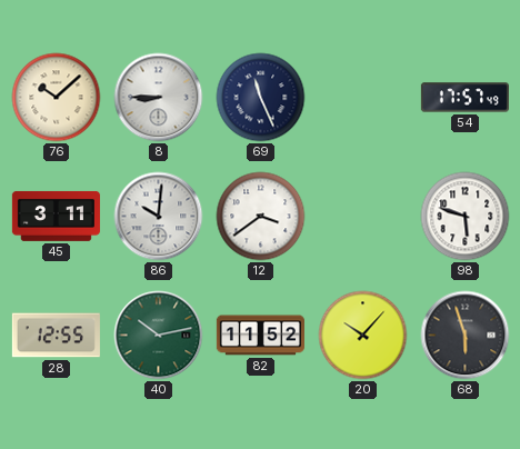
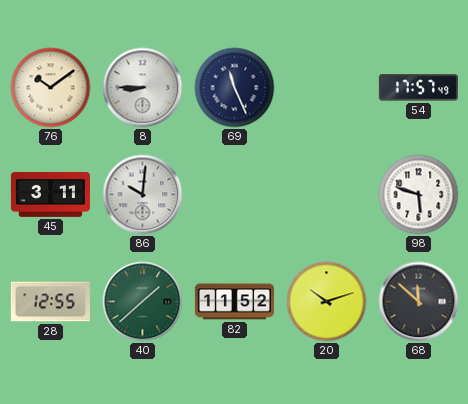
76: 10:08 -> 10:09
12: 3:39 -> none
40: 10:13 -> 1:38
20: 10:07 -> 10:12
68: 5:57 -> 11:52
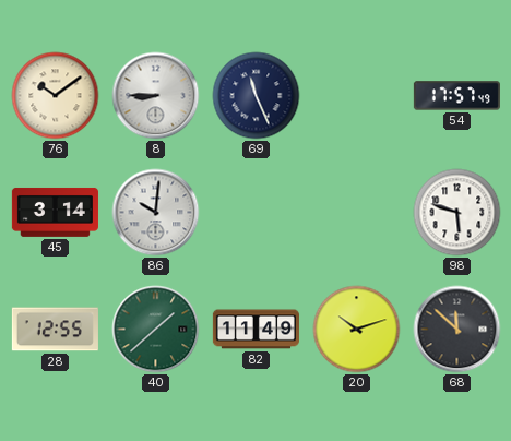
45: 3:11 -> 3:14
82: 11:52 -> 11:49
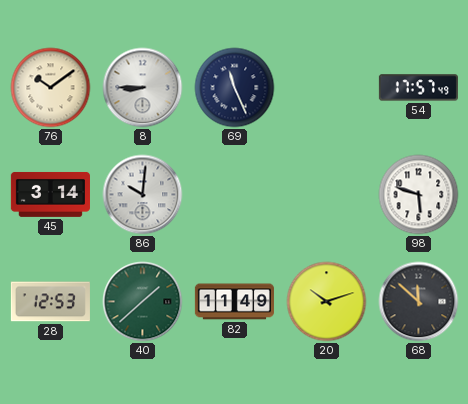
28: 12:55 -> 12:53
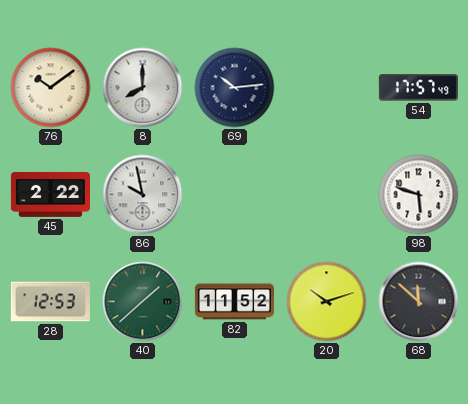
8: 8:45 -> 8:00
69: 11:26 -> 10:14
45: 3:14 -> 2:22
86: 10:01 -> 9:58
82: 11:49 -> 11:52
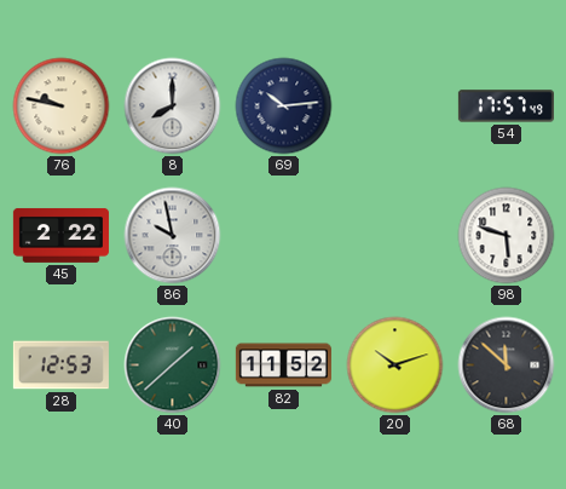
76: 10:09 -> 9:47
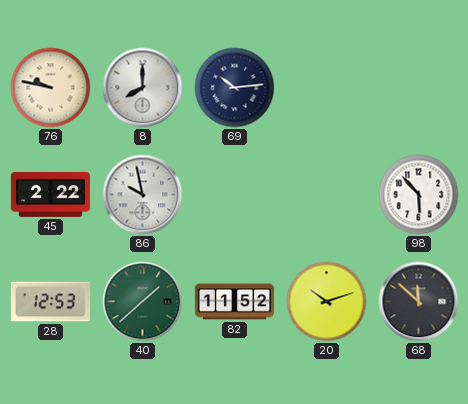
54: 17:57 -> none
98: 5:48 -> 5:53
